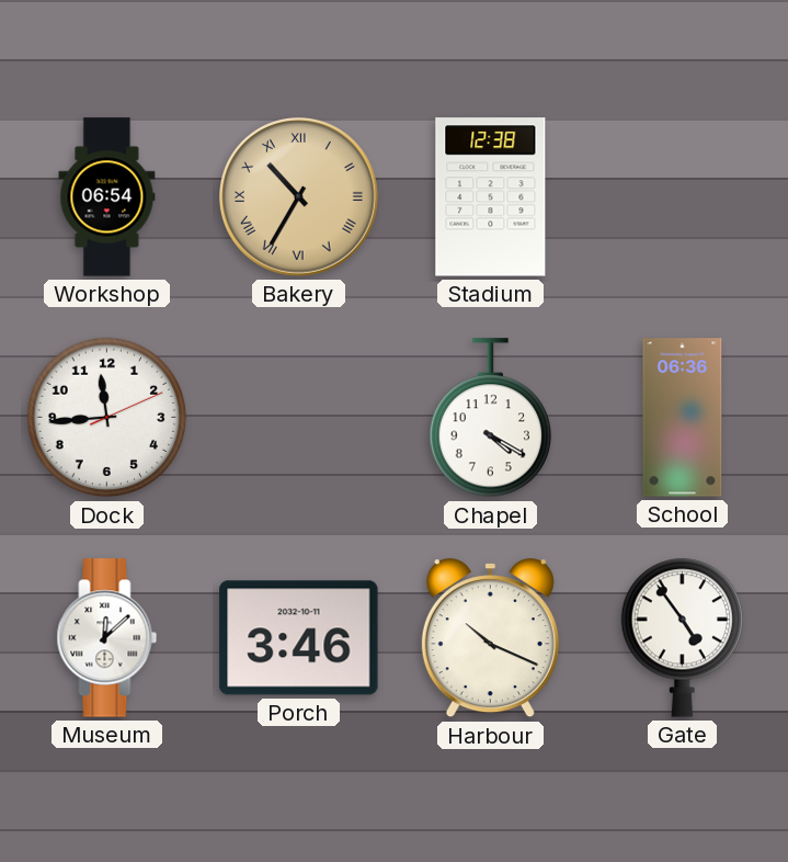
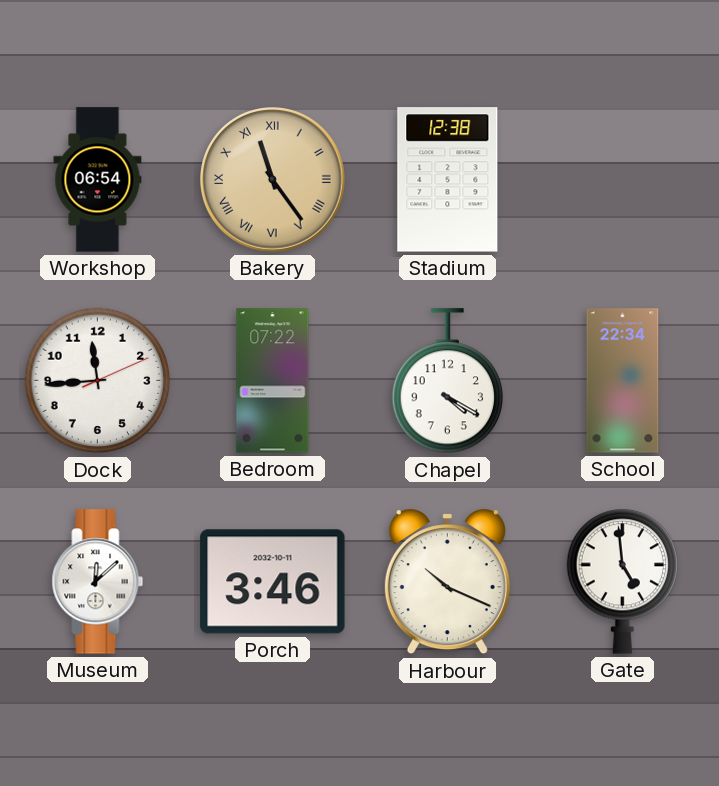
Bakery: 10:35 -> 11:24
Bedroom: none -> 07:22
School: 06:36 -> 22:34
Gate: 4:54 -> 4:59
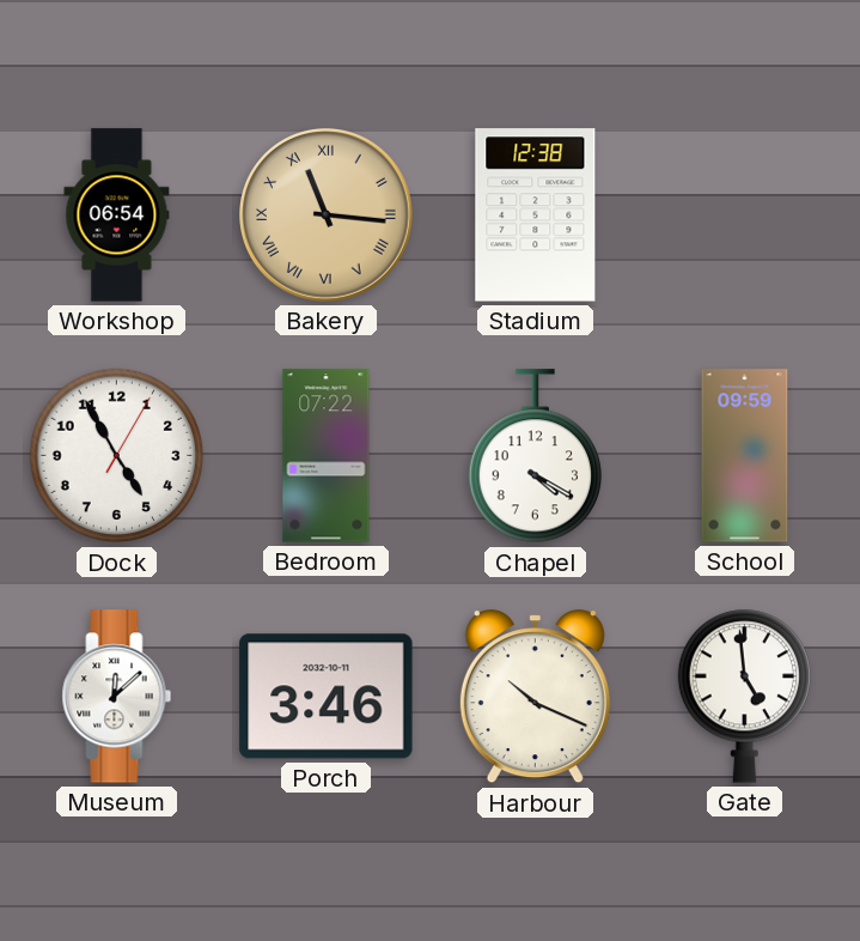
Bakery: 11:24 -> 11:16
Dock: 11:44 -> 4:55
School: 22:34 -> 09:59
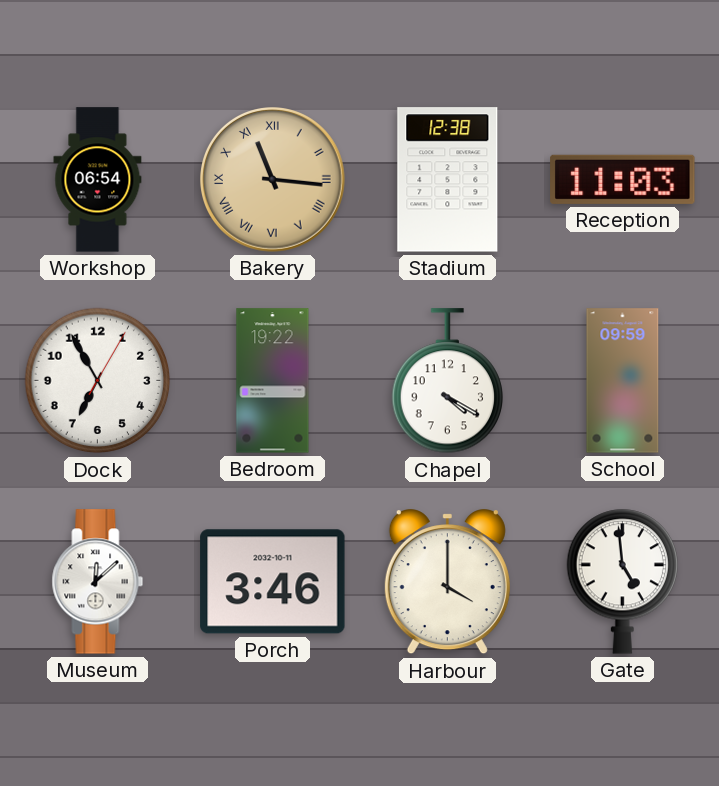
Reception: none -> 11:03
Dock: 4:55 -> 6:55
Bedroom: 07:22 -> 19:22
Harbour: 10:19 -> 4:00
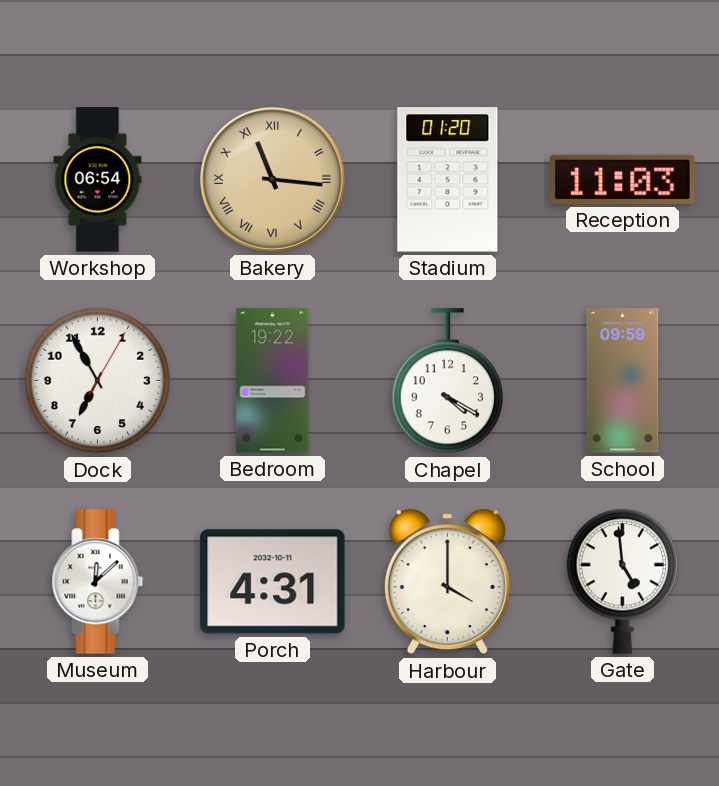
Stadium: 12:38 -> 01:20
Porch: 3:46 -> 4:31
